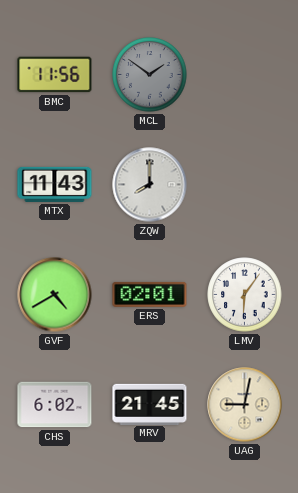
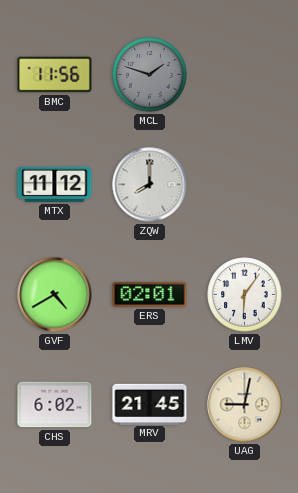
MCL: 1:51 -> 1:48
MTX: 11:43 -> 11:12
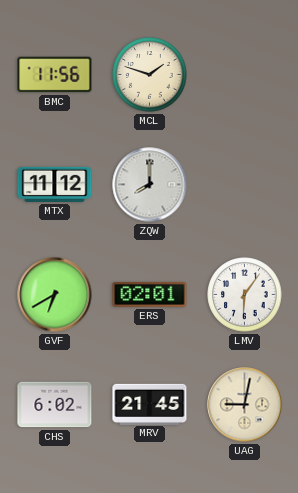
MCL dial: grey -> cream
GVF: 4:40 -> 6:40
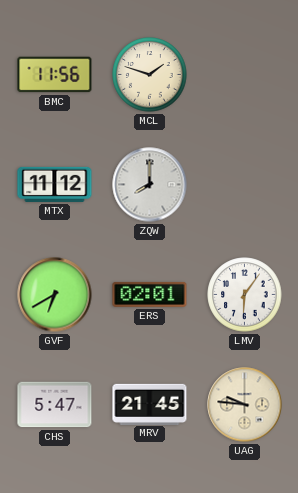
CHS: 6:02 -> 5:47
UAG: 9:02 -> 9:46
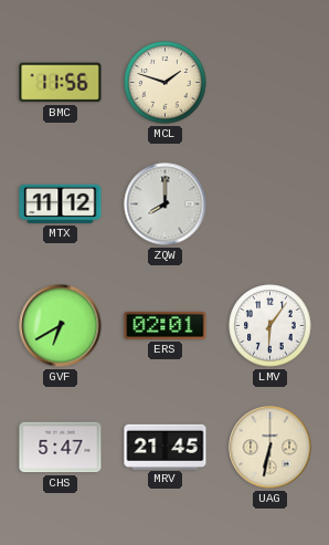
UAG: 9:46 -> 6:32
